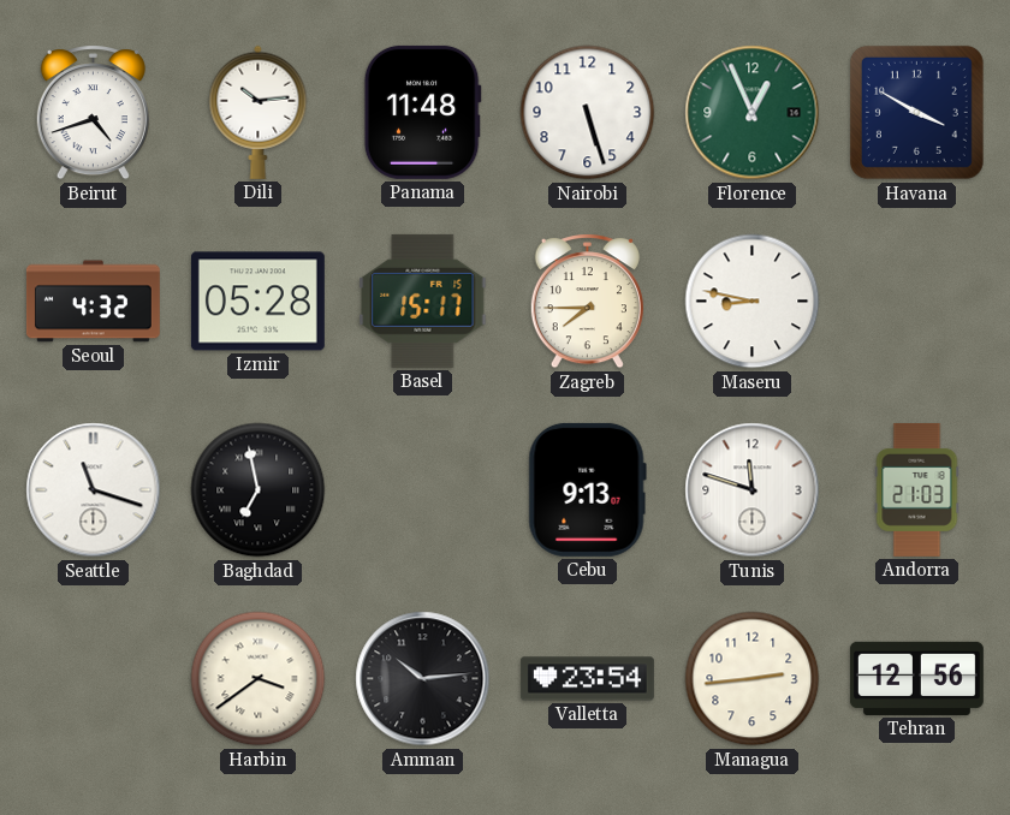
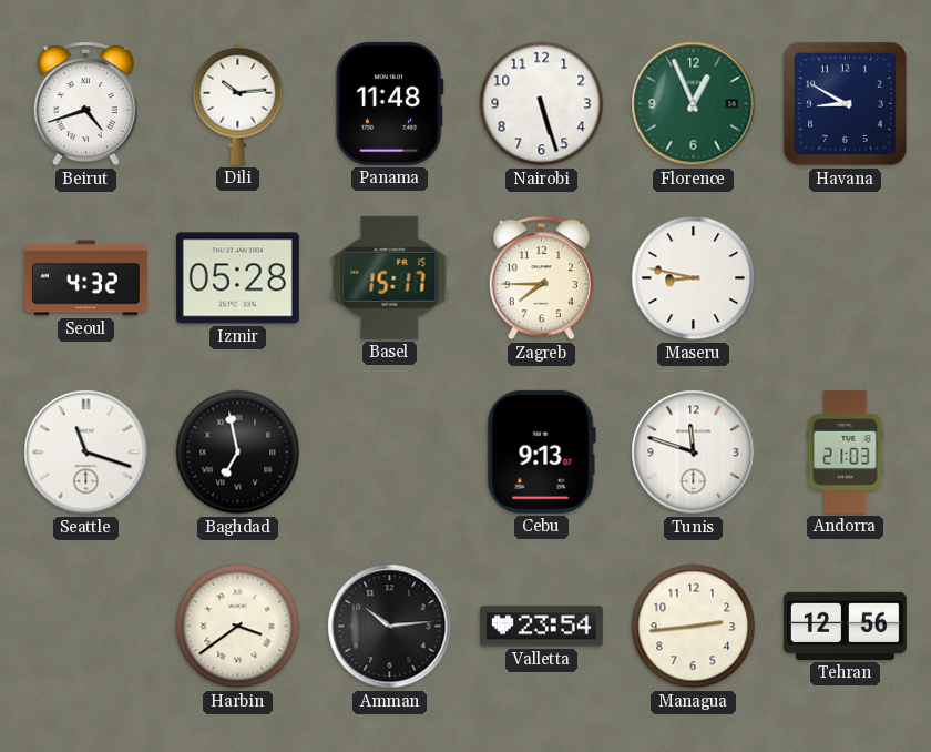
Havana: 3:50 -> 8:50
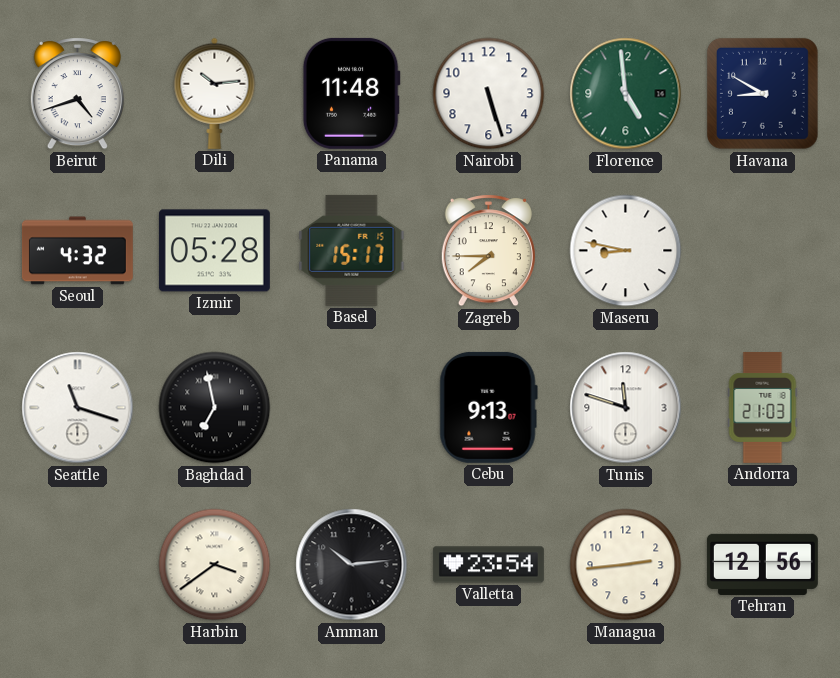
Florence: 12:56 -> 4:59
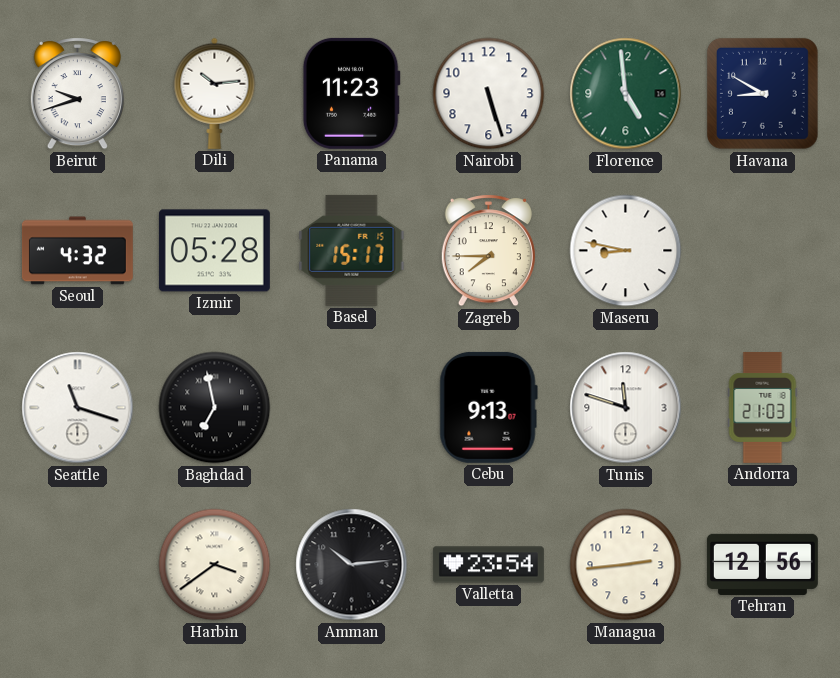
Beirut: 4:42 -> 9:42
Panama: 11:48 -> 11:23
